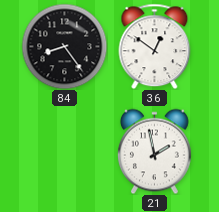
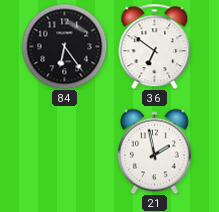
84: 8:24 -> 6:24
36: 12:51 -> 6:51
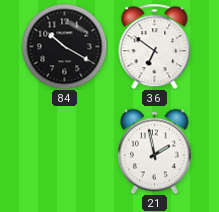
84: 6:24 -> 10:20
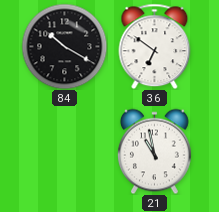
21: 1:58 -> 10:58
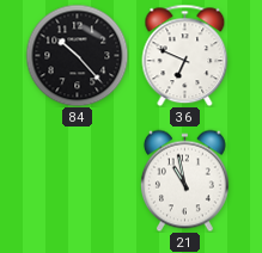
84: 10:20 -> 10:23
36: 6:51 -> 6:49
